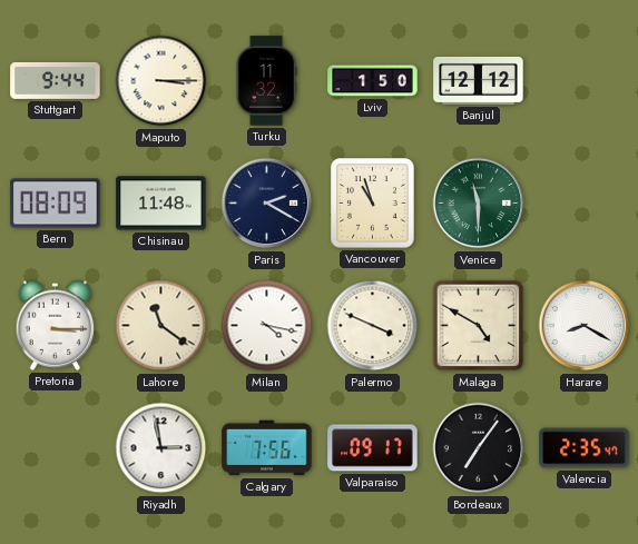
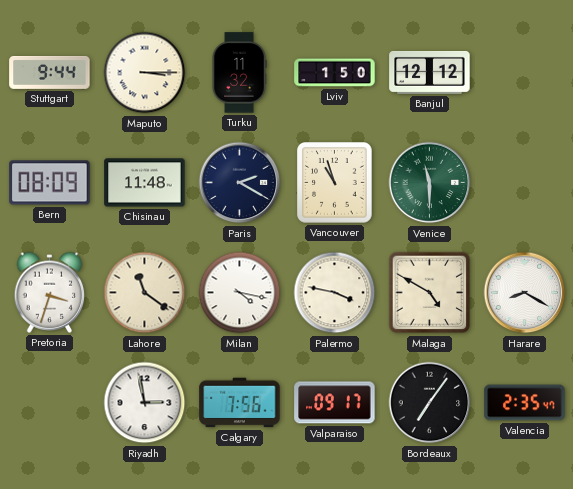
Pretoria: 3:15 -> 3:33
Palermo: 3:49 -> 3:47
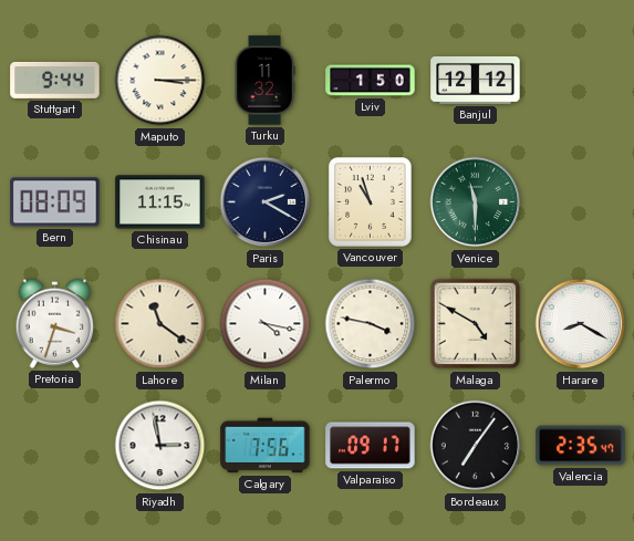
Chisinau: 11:48 -> 11:15
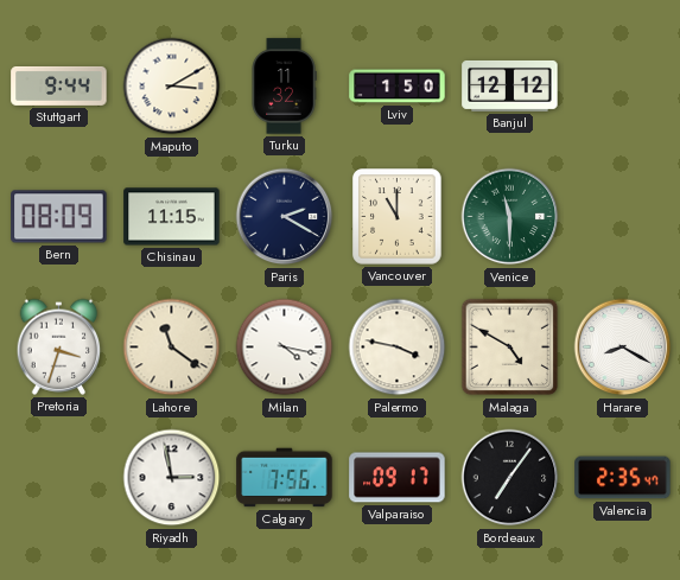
Maputo: 3:15 -> 3:10
Vancouver: 10:57 -> 11:00
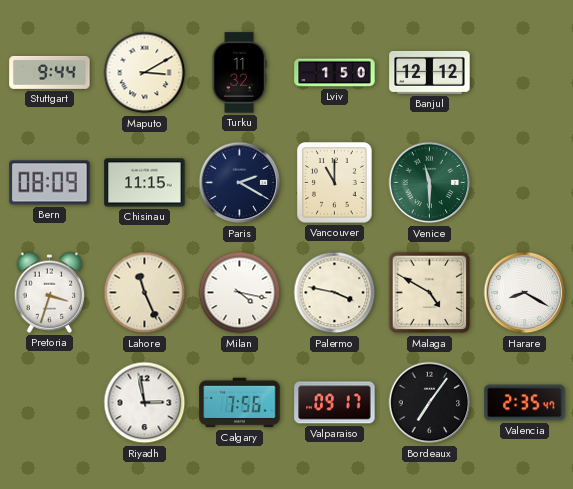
Lahore: 11:21 -> 11:26
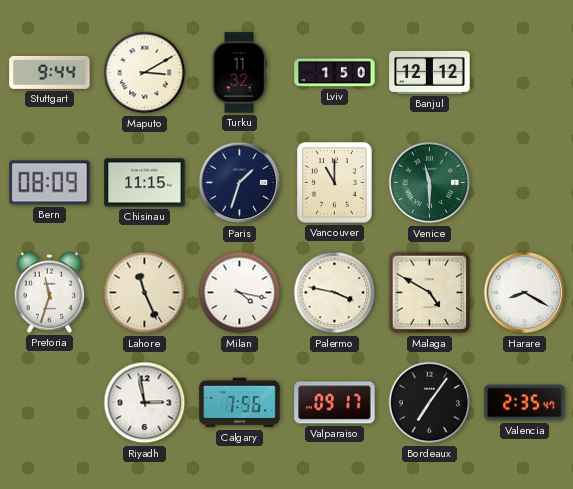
Paris: 2:20 -> 1:33
Pretoria: 3:33 -> 11:33
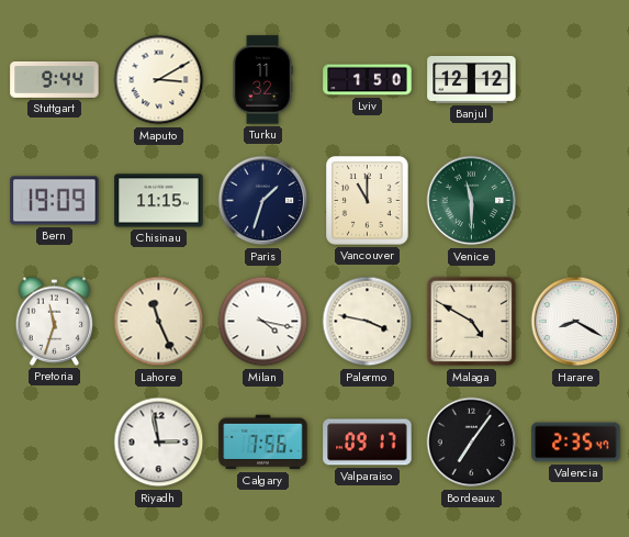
Bern: 08:09 -> 19:09
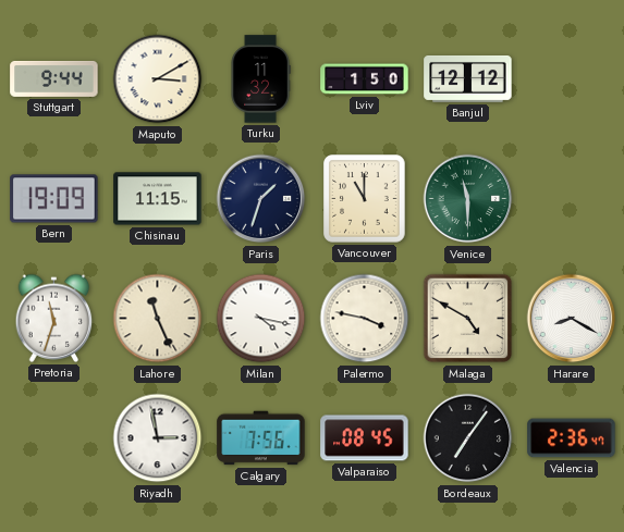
Valparaiso: 09:17 -> 08:45
Valencia: 2:35 -> 2:36
